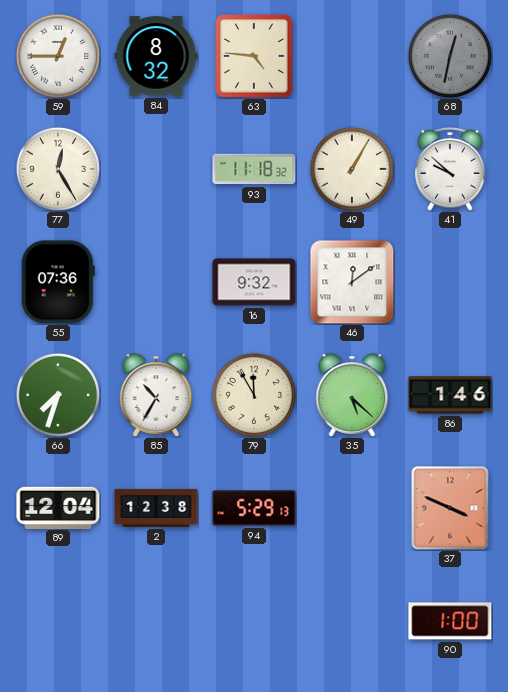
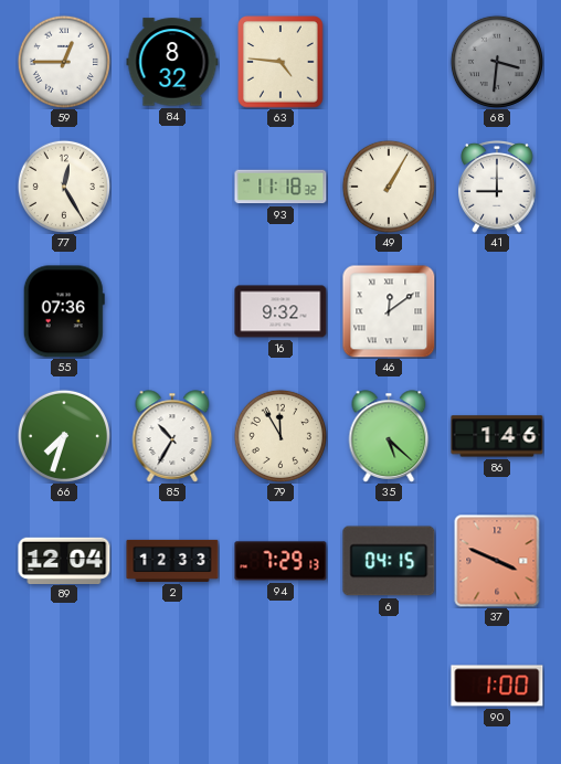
68: 12:32 -> 3:31
41: 9:52 -> 9:00
2: 12:38 -> 12:33
94: 5:29 -> 7:29
6: none -> 04:15
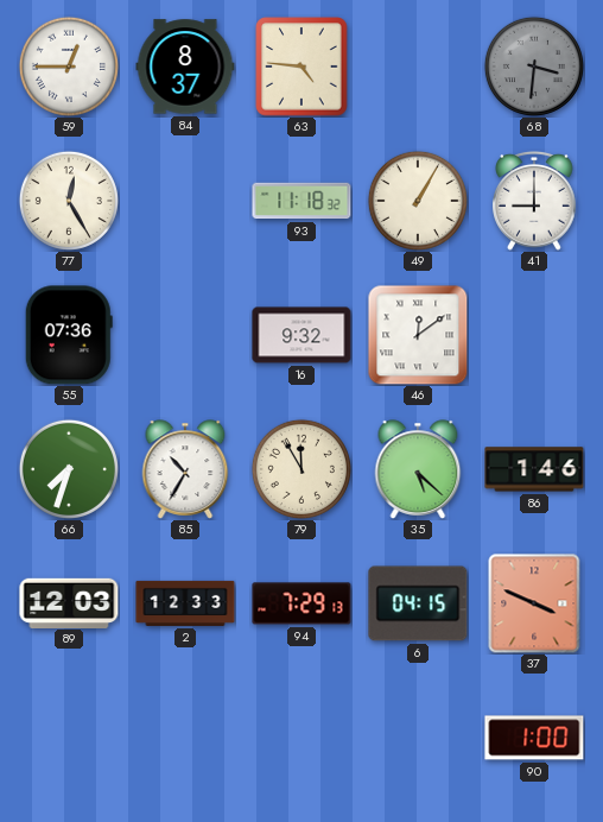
84: 8:32 -> 8:37
89: 12:04 -> 12:03
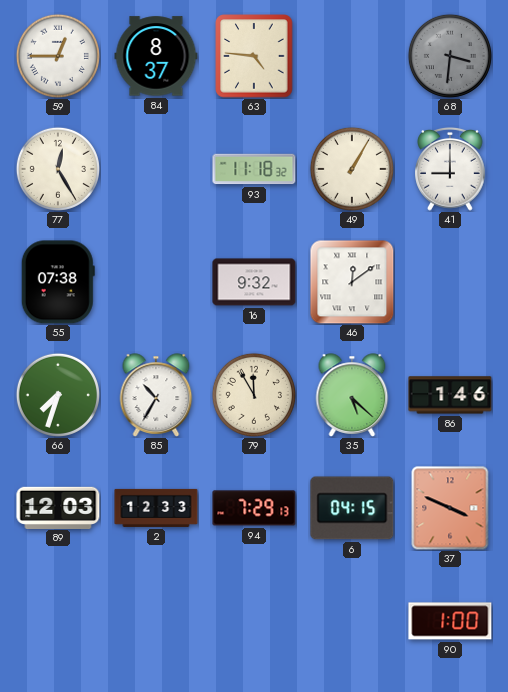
55: 07:36 -> 07:38
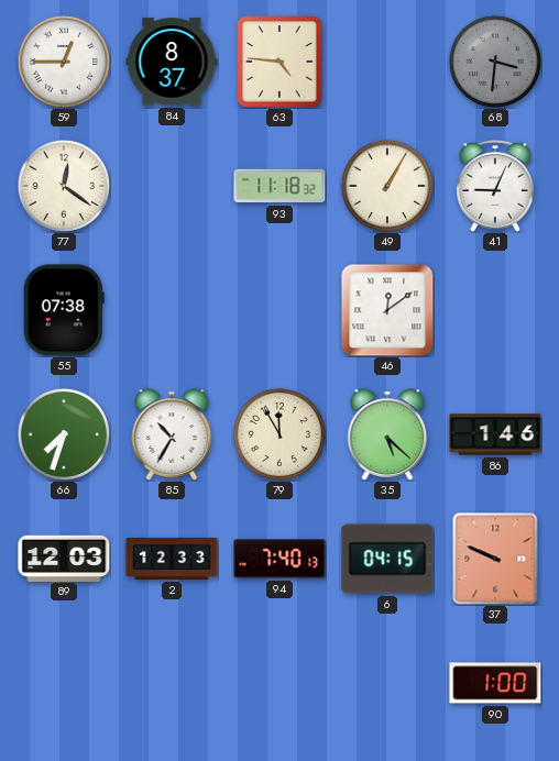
77: 12:25 -> 12:21
41: 9:00 -> 9:04
16: 9:32 -> none
94: 7:29 -> 7:40
37: 3:49 -> 9:49
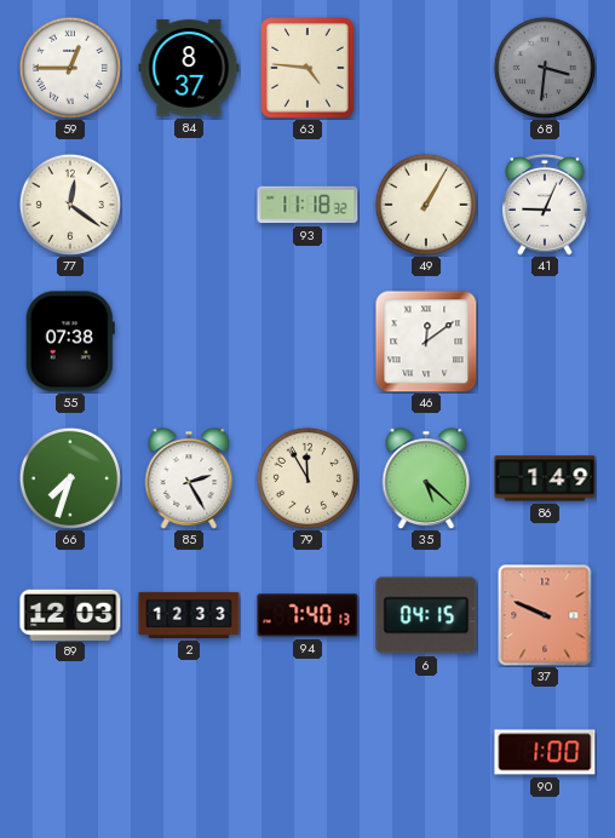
85: 10:35 -> 2:25
86: 1:46 -> 1:49
